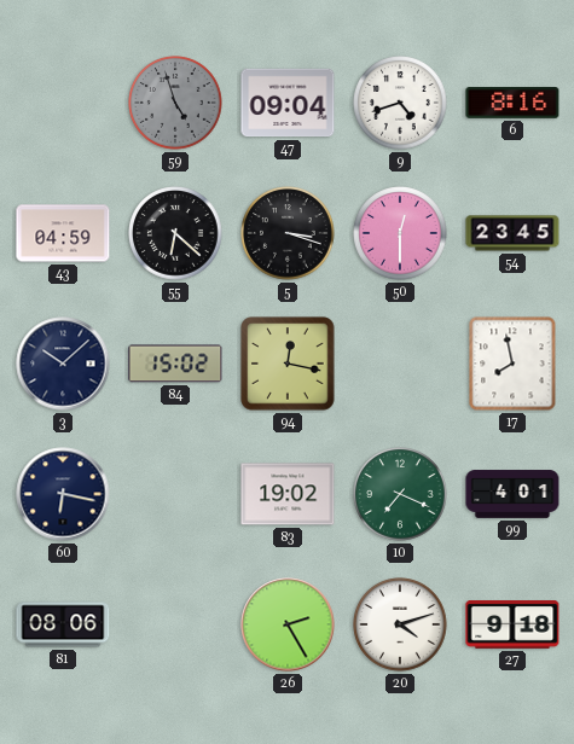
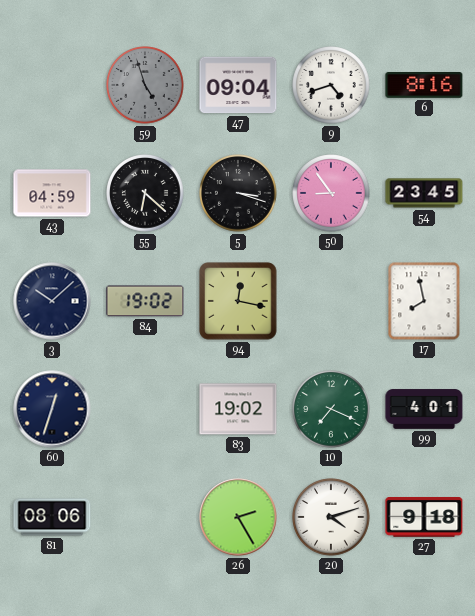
50: 12:30 -> 8:54
84: 15:02 -> 19:02
60: 6:17 -> 12:33
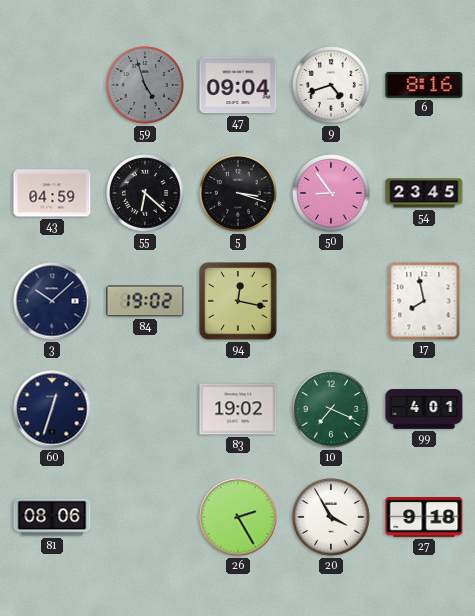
20: 4:12 -> 3:55
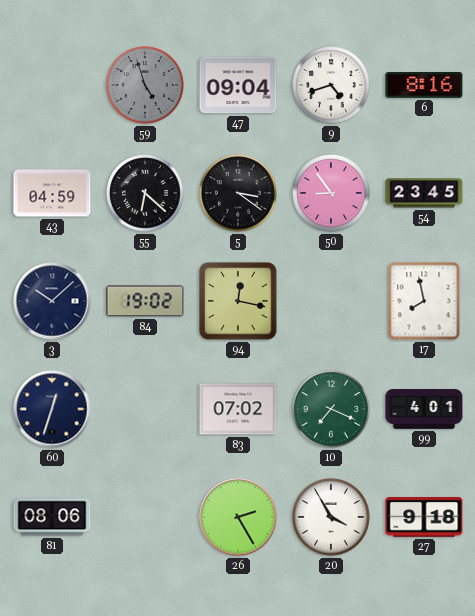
5: 3:18 -> 3:21
83: 19:02 -> 07:02
